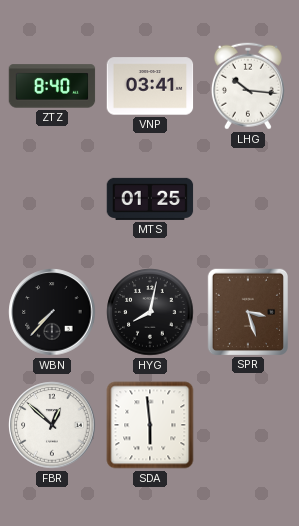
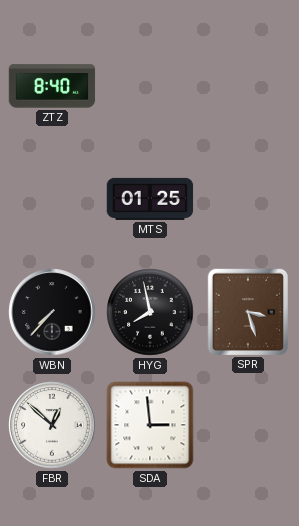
VNP: 03:41 -> none
LHG: 10:16 -> none
HYG: 8:02 -> 7:58
SDA: 5:59 -> 2:59
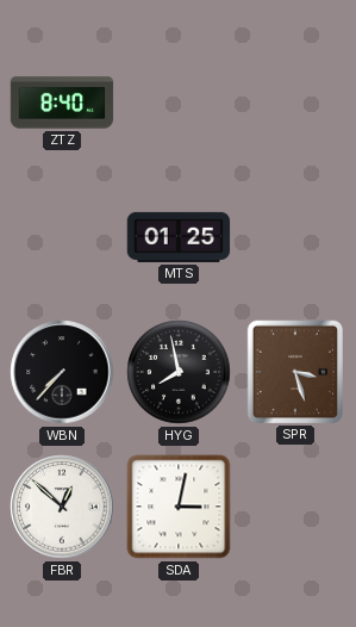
SDA: 2:59 -> 3:02
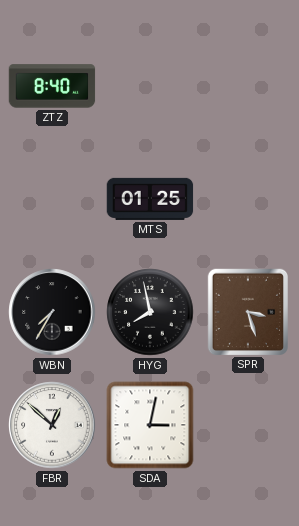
WBN: 7:37 -> 7:35
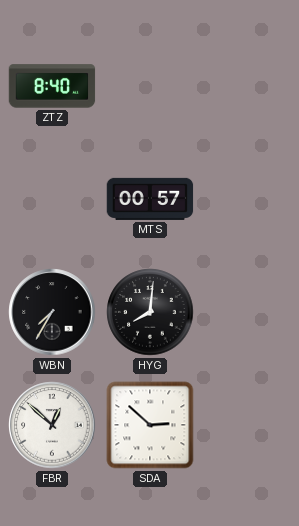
MTS: 01:25 -> 00:57
HYG: 7:58 -> 8:01
SPR: 3:27 -> none
SDA: 3:02 -> 2:52
